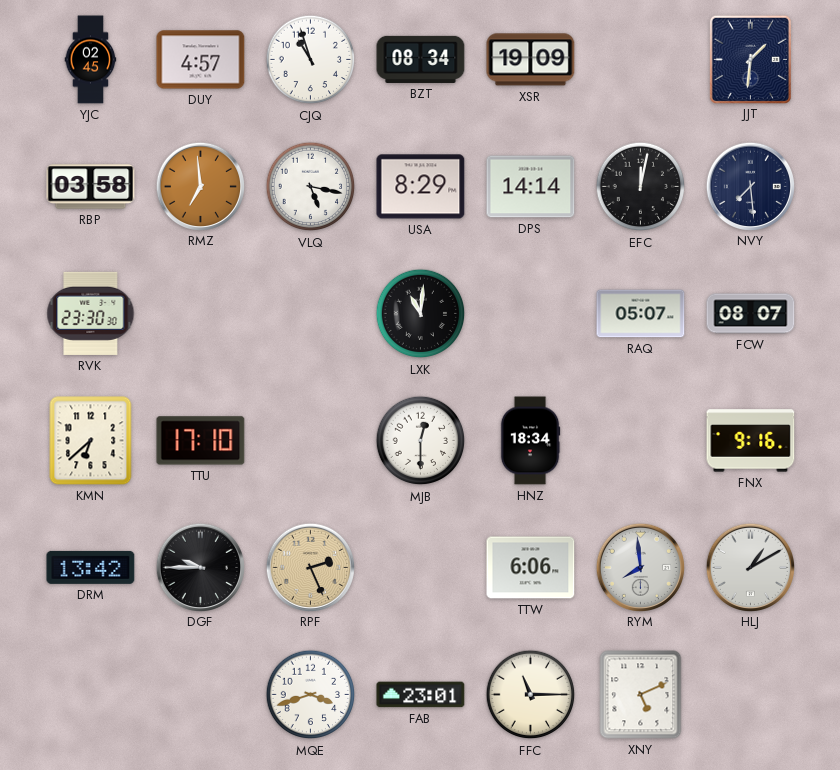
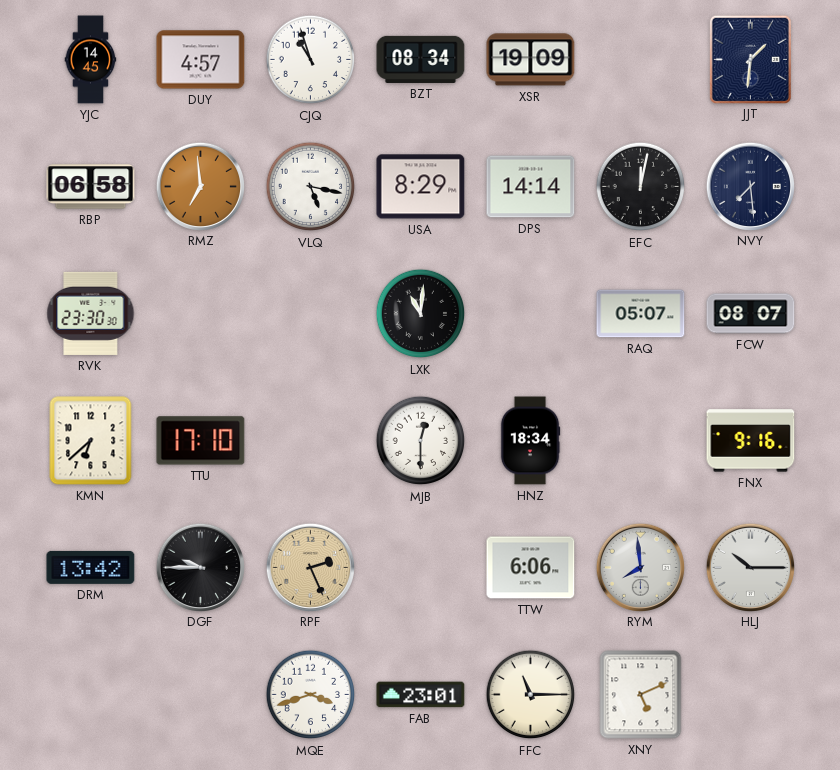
YJC: 02:45 -> 14:45
RBP: 03:58 -> 06:58
HLJ: 1:10 -> 10:15
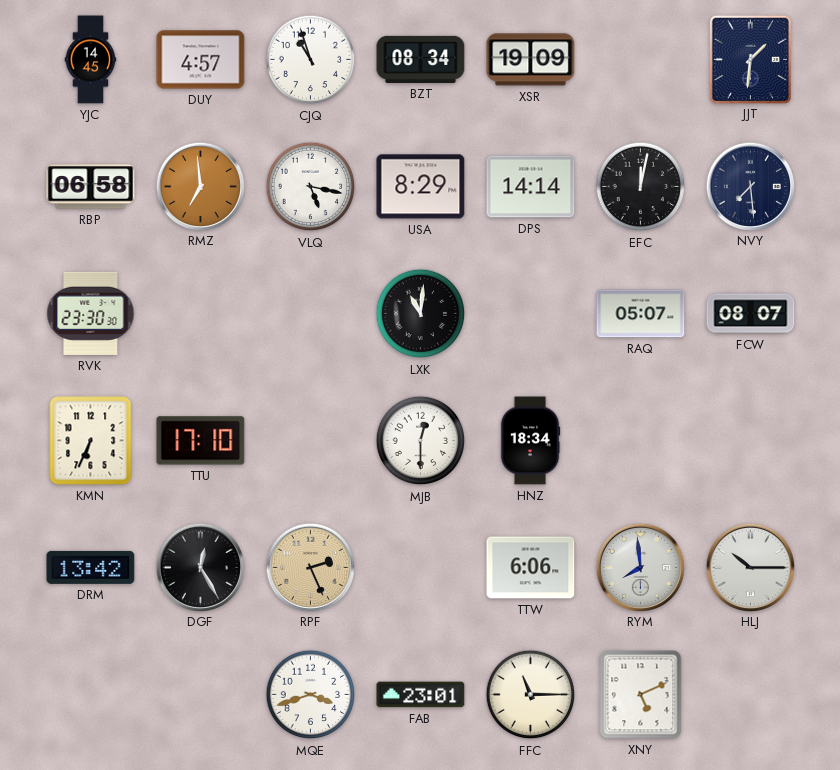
KMN: 6:38 -> 6:34
FNX: 9:16 -> none
DGF: 9:45 -> 12:25
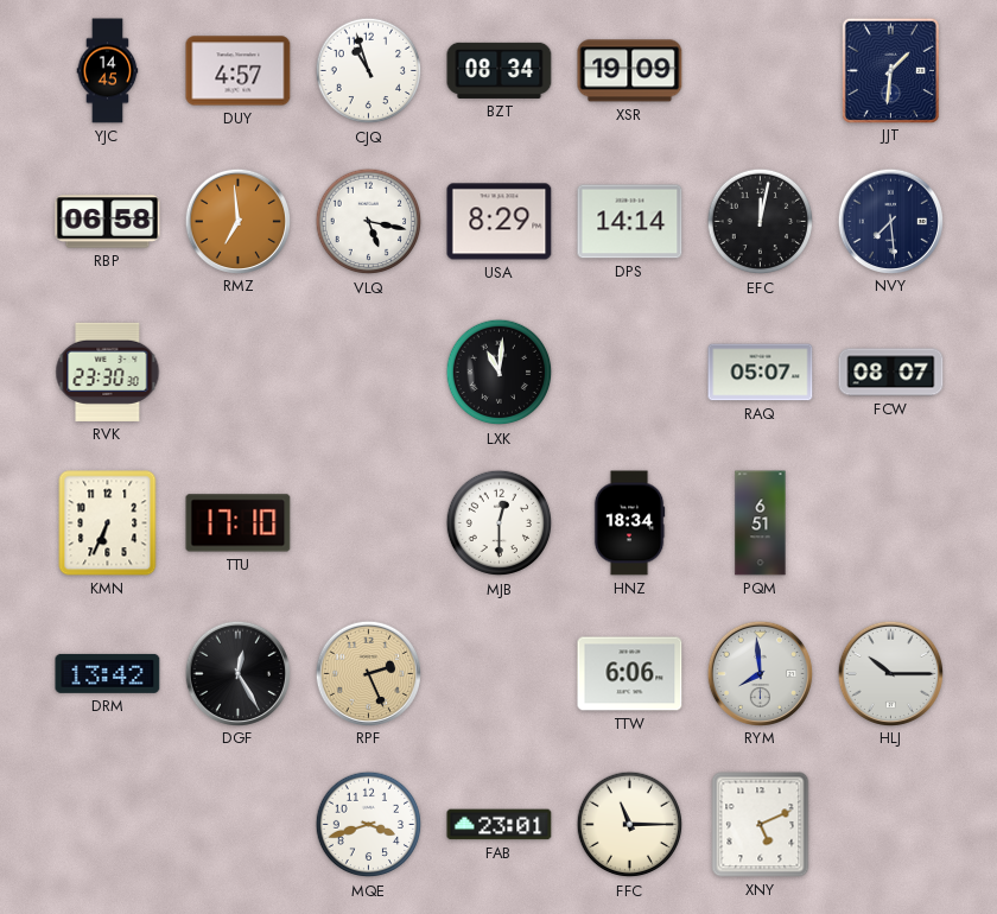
PQM: none -> 6:51
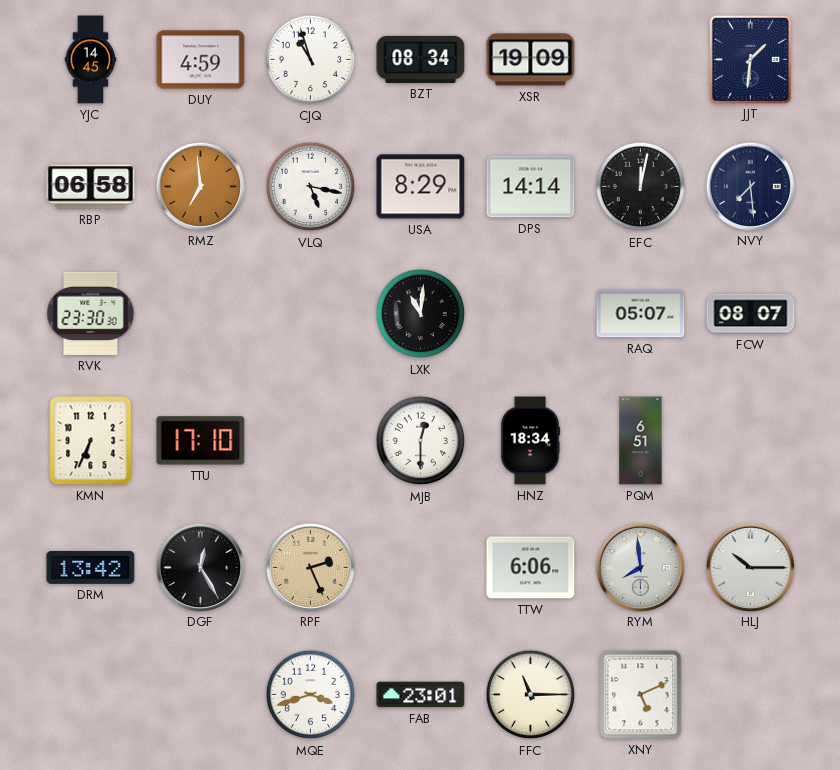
DUY: 4:57 -> 4:59
